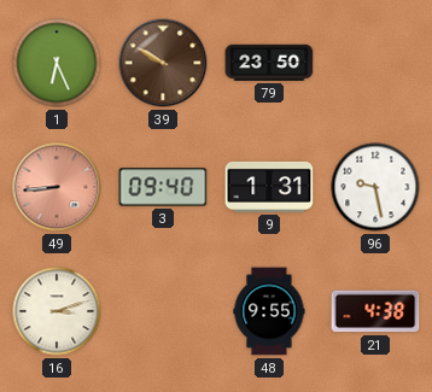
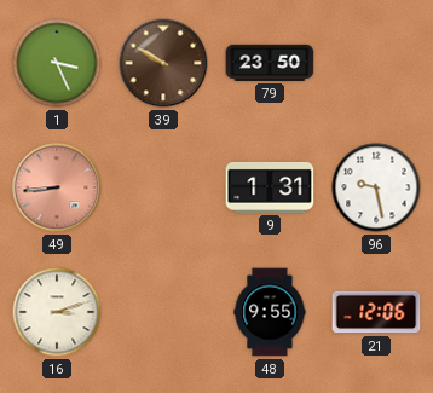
1: 6:26 -> 3:26
3: 09:40 -> none
21: 4:38 -> 12:06
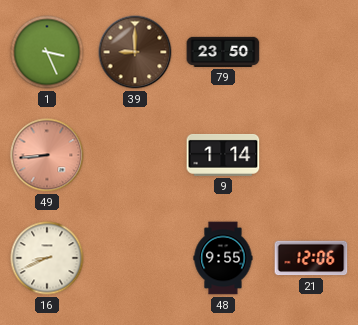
39: 9:50 -> 9:00
9: 1:31 -> 1:14
96: 9:28 -> none
16: 3:12 -> 8:41
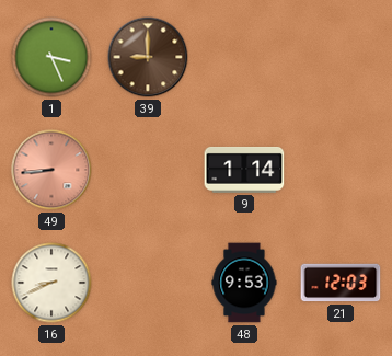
79: 23:50 -> none
48: 9:55 -> 9:53
21: 12:06 -> 12:03
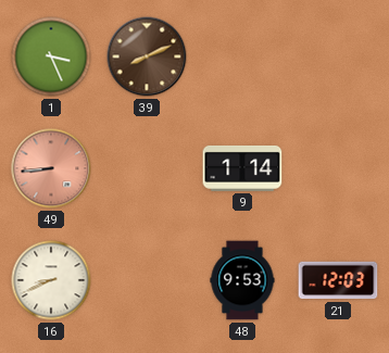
39: 9:00 -> 8:11
